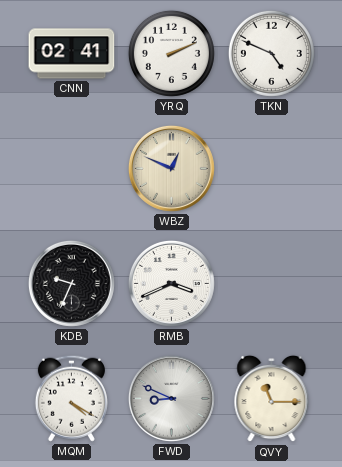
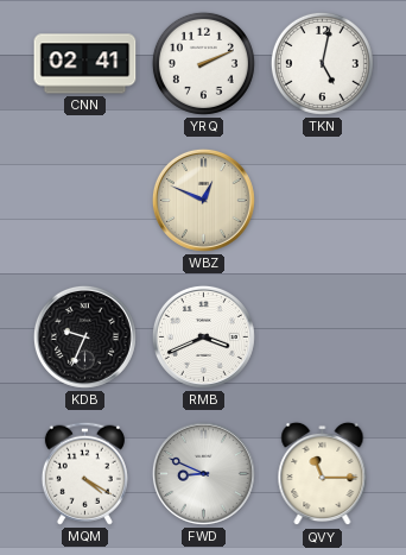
TKN: 4:49 -> 5:02
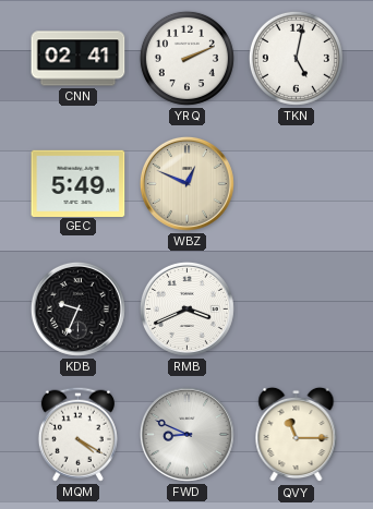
GEC: none -> 5:49
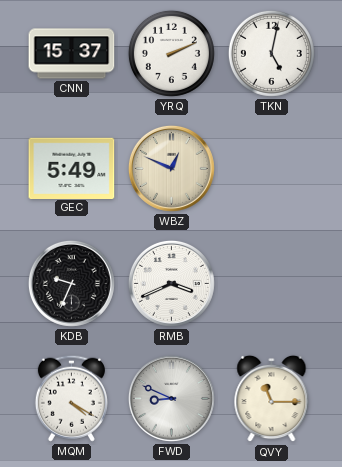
CNN: 02:41 -> 15:37
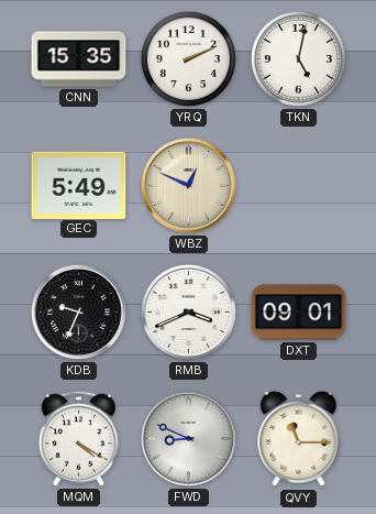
CNN: 15:37 -> 15:35
DXT: none -> 09:01
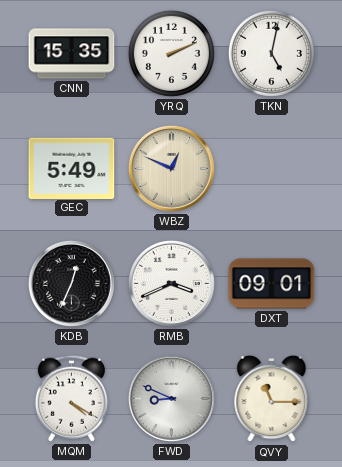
KDB: 9:34 -> 12:34
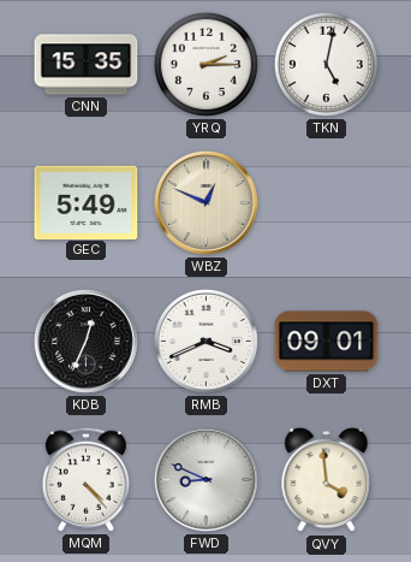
YRQ: 2:11 -> 2:15
MQM: 4:20 -> 4:23
QVY: 11:15 -> 3:59
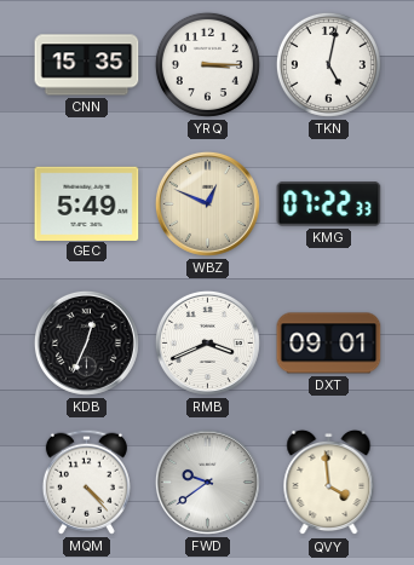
YRQ: 2:15 -> 3:15
KMG: none -> 07:22
FWD: 8:49 -> 9:39
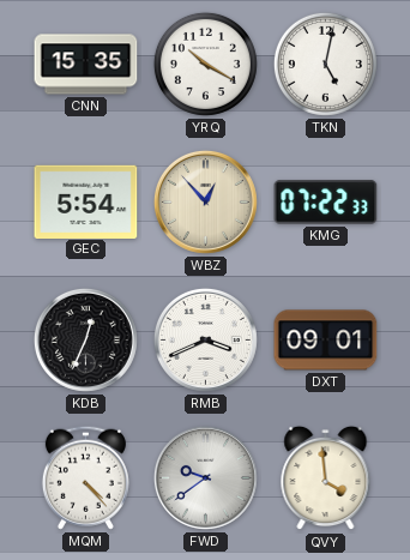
YRQ: 3:15 -> 10:20
GEC: 5:49 -> 5:54
WBZ: 12:49 -> 12:53
